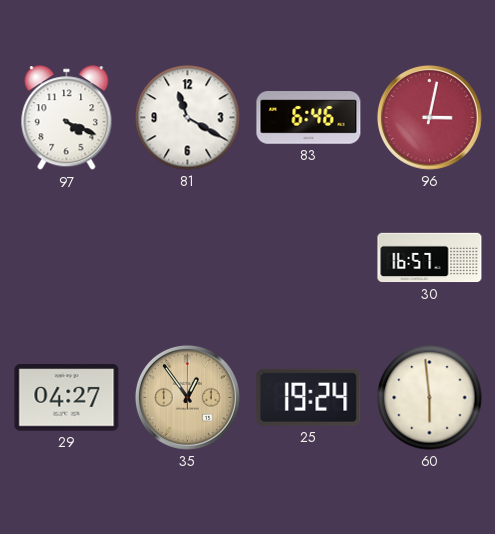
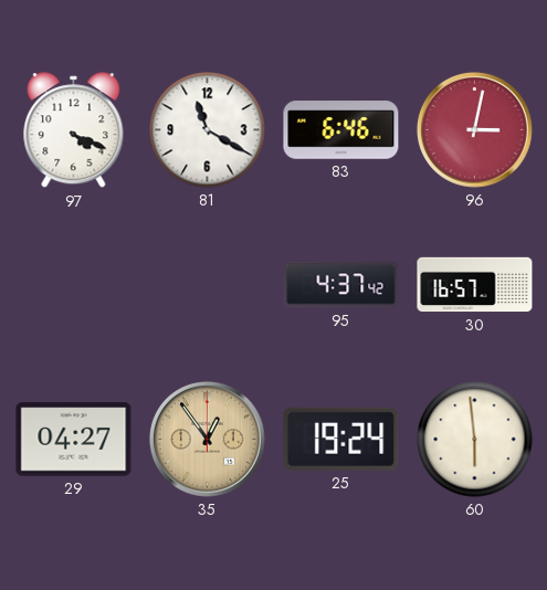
95: none -> 4:37
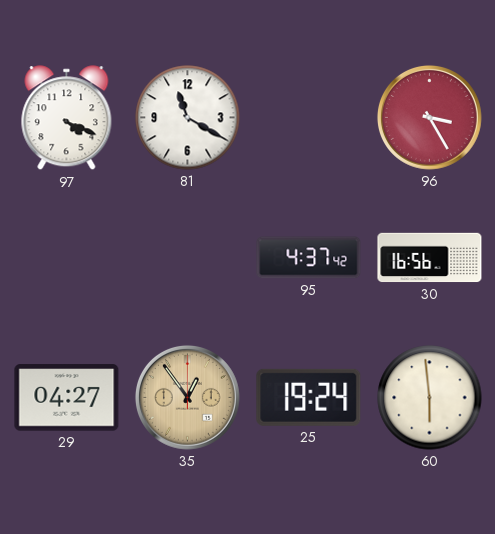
83: 6:46 -> none
96: 3:02 -> 3:25
30: 16:57 -> 16:56
